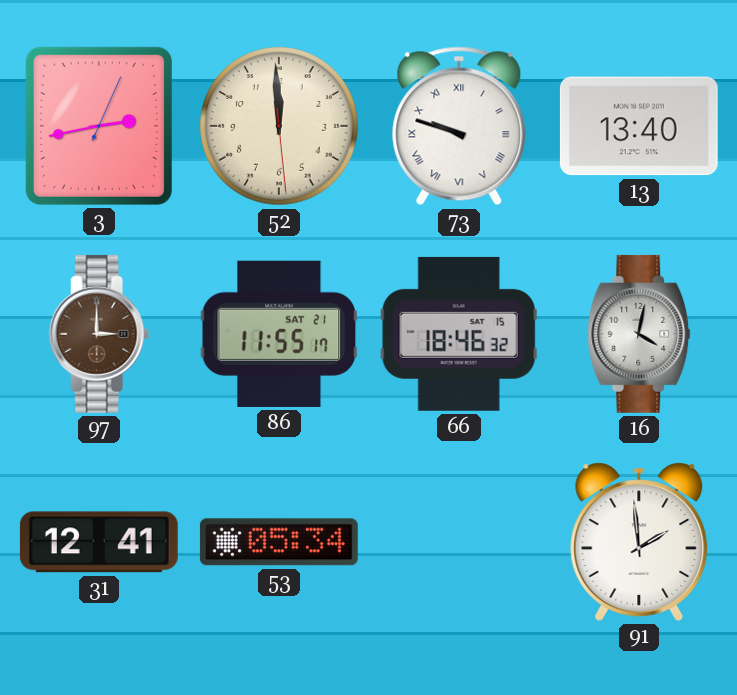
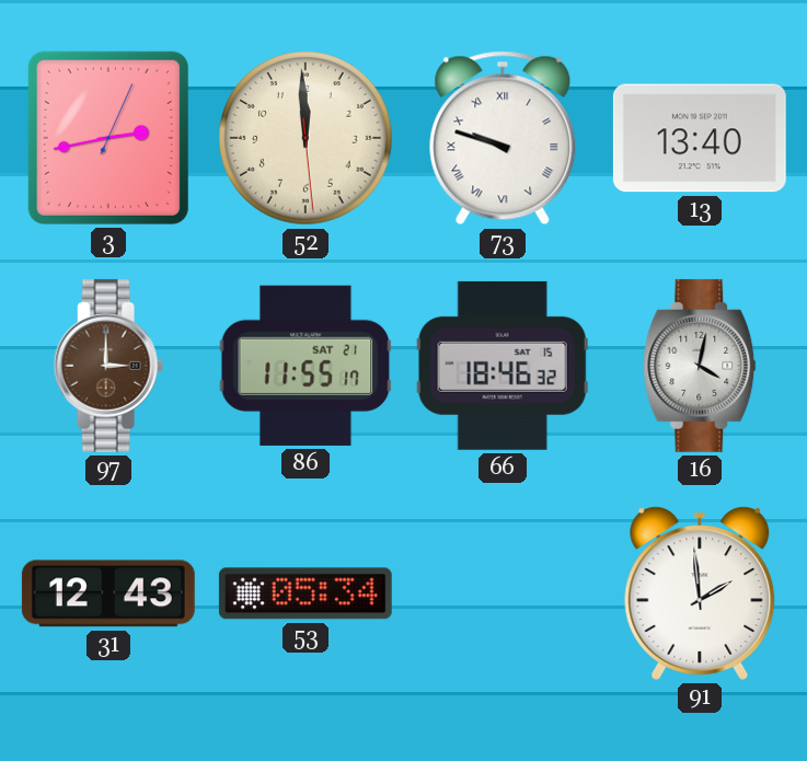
31: 12:41 -> 12:43
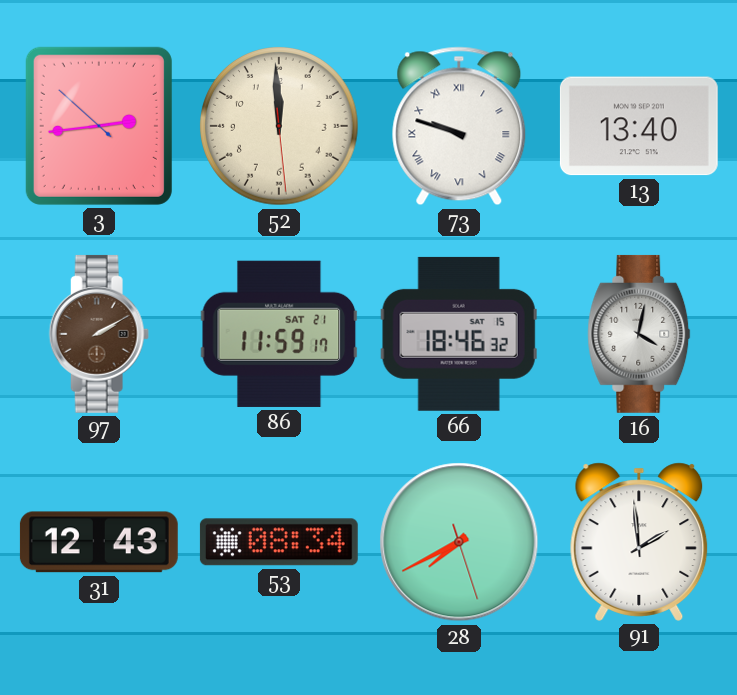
3: 2:43:04 -> 2:43:52
97: 3:00 -> 2:10
86: 11:55 -> 11:59
53: 05:34 -> 08:34
28: none -> 7:40
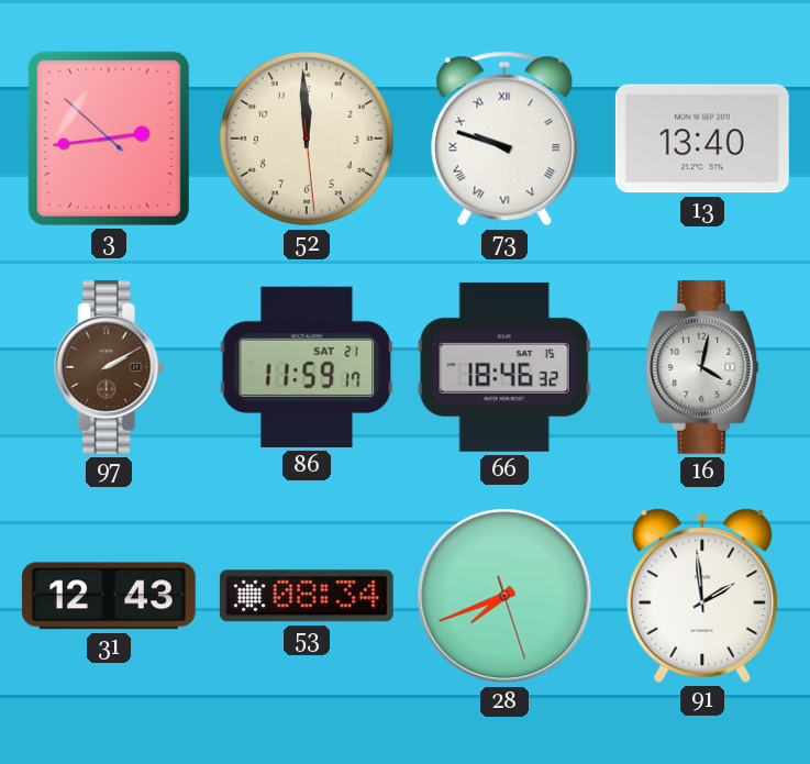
28: 7:40 -> 7:41
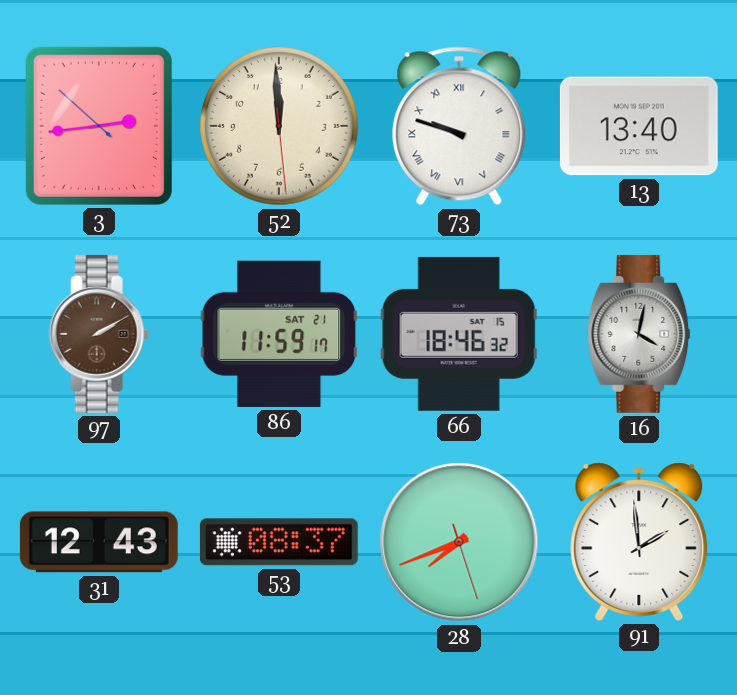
53: 08:34 -> 08:37
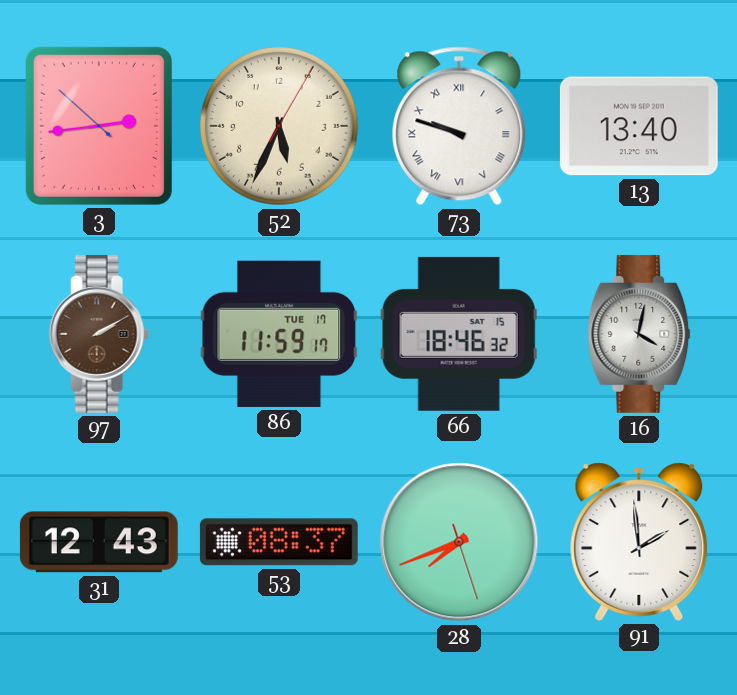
52: 11:59 -> 5:34
86 date: SAT 21 -> TUE 17
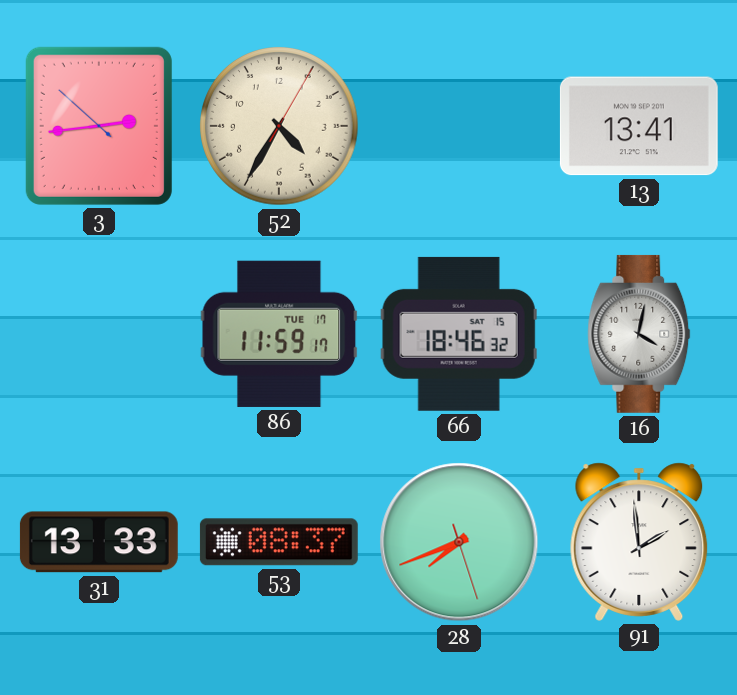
52: 5:34 -> 4:35
73: 9:48 -> none
13: 13:40 -> 13:41
97: 2:10 -> none
31: 12:43 -> 13:33
